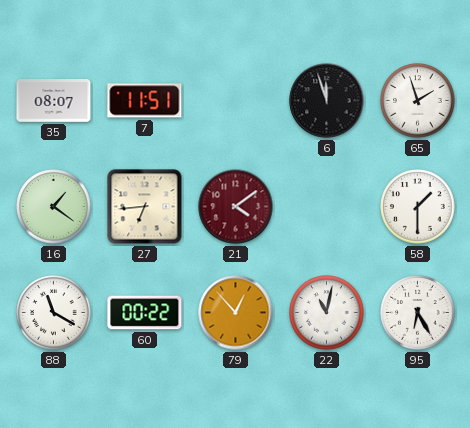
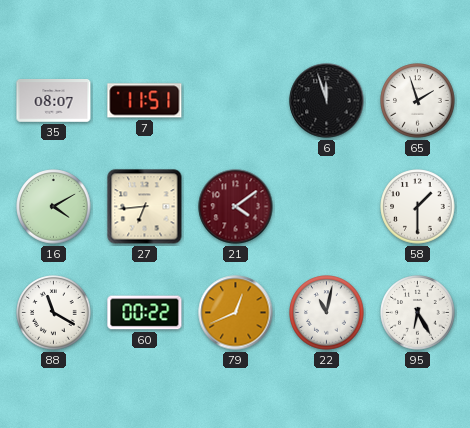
16: 1:21 -> 4:10
79: 12:53 -> 12:41
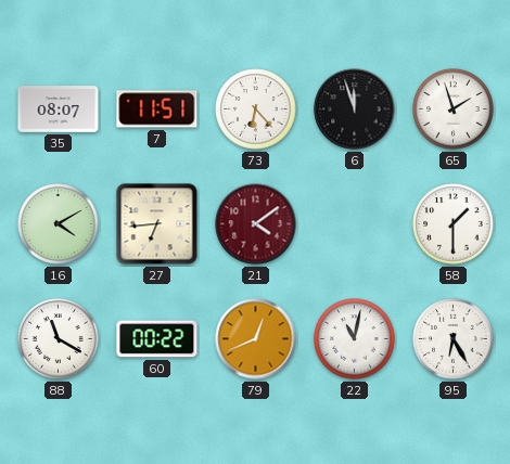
73: none -> 6:23
